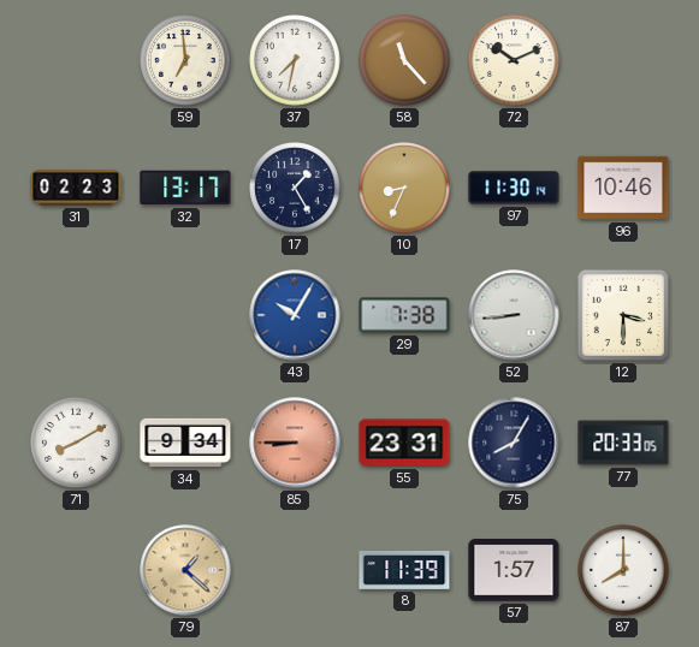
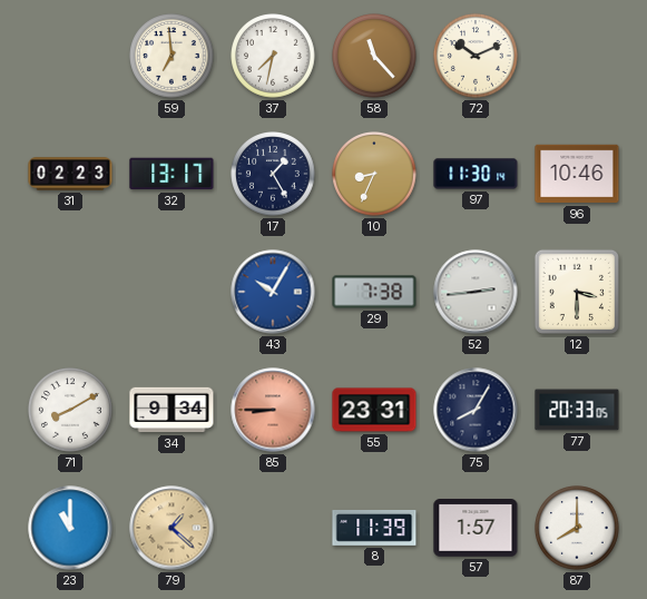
52: 8:44 -> 2:44
23: none -> 11:00
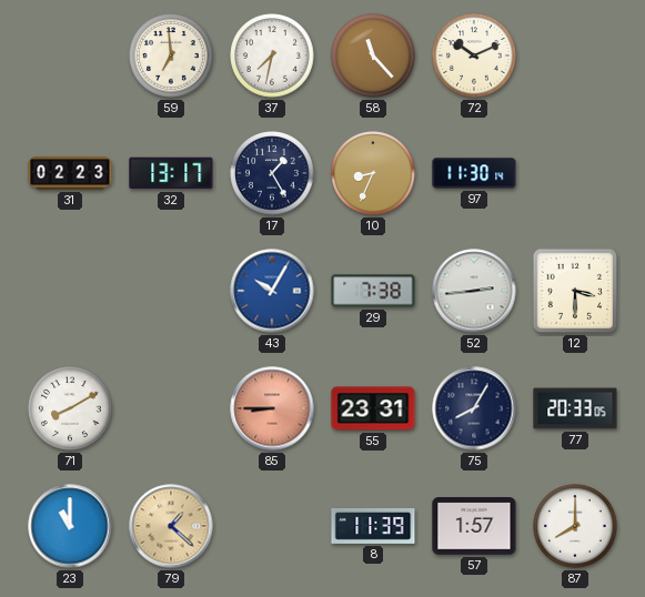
96: 10:46 -> none
34: 9:34 -> none
